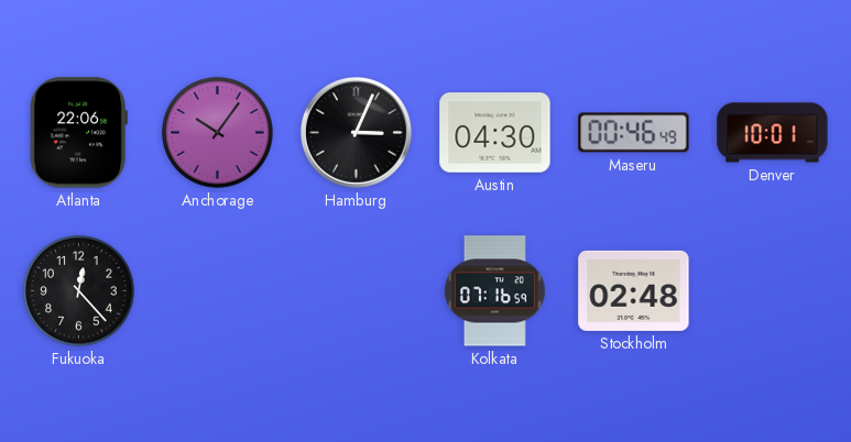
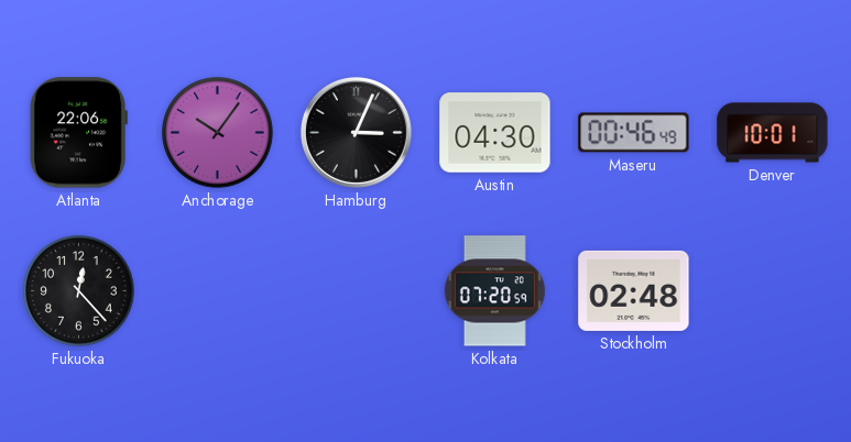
Kolkata: 07:16 -> 07:20
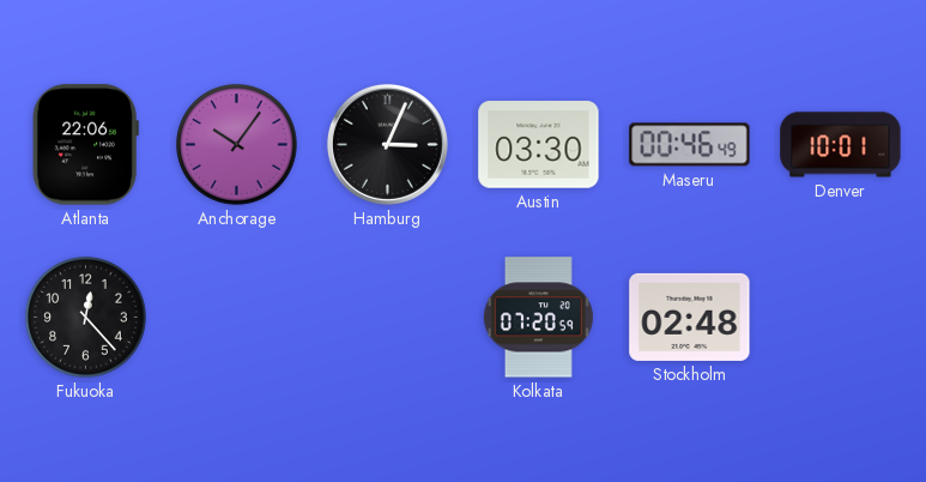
Austin: 04:30 -> 03:30
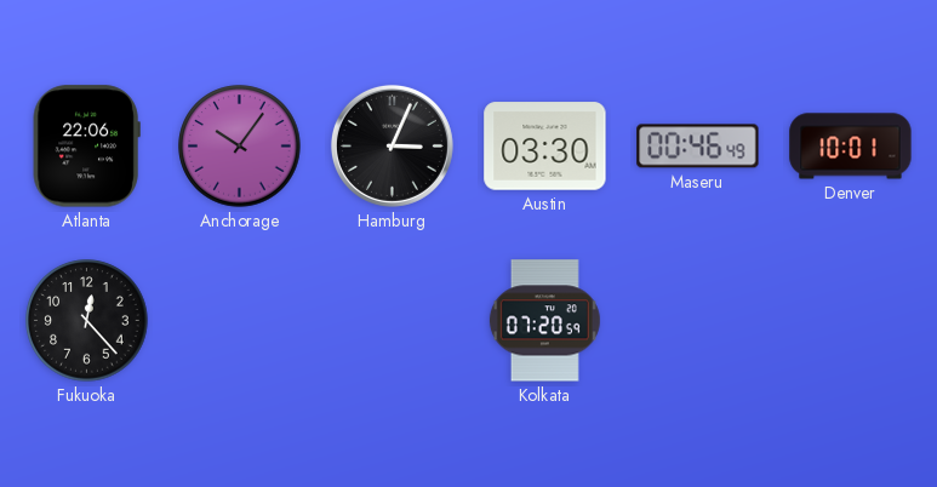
Stockholm: 02:48 -> none
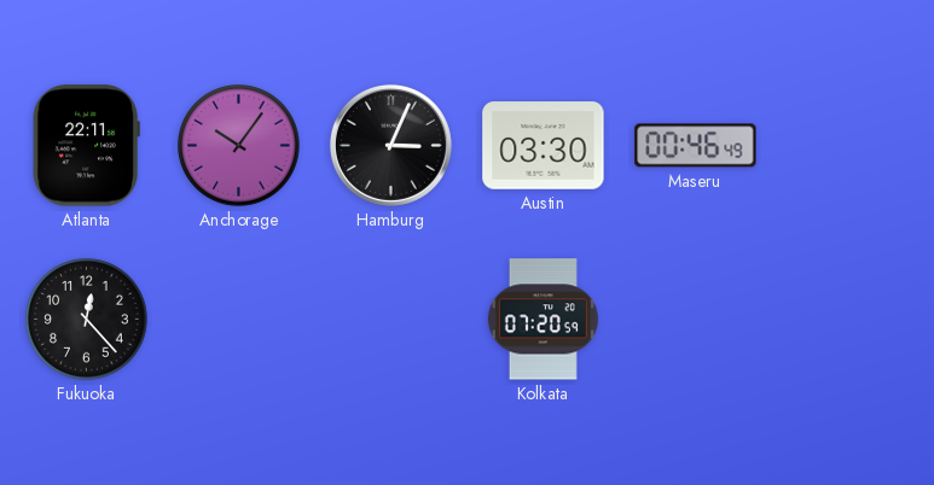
Atlanta: 22:06 -> 22:11
Denver: 10:01 -> none
